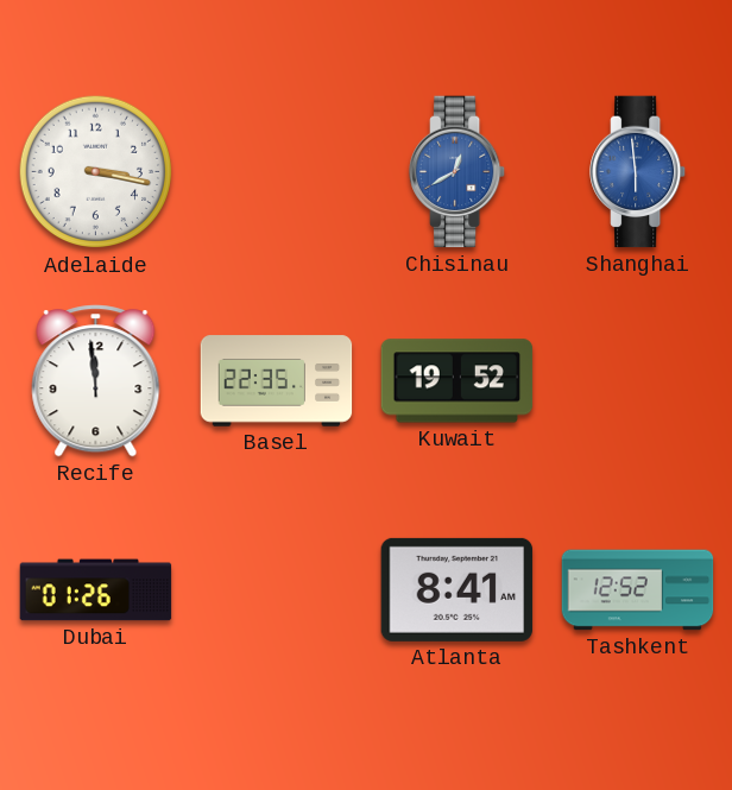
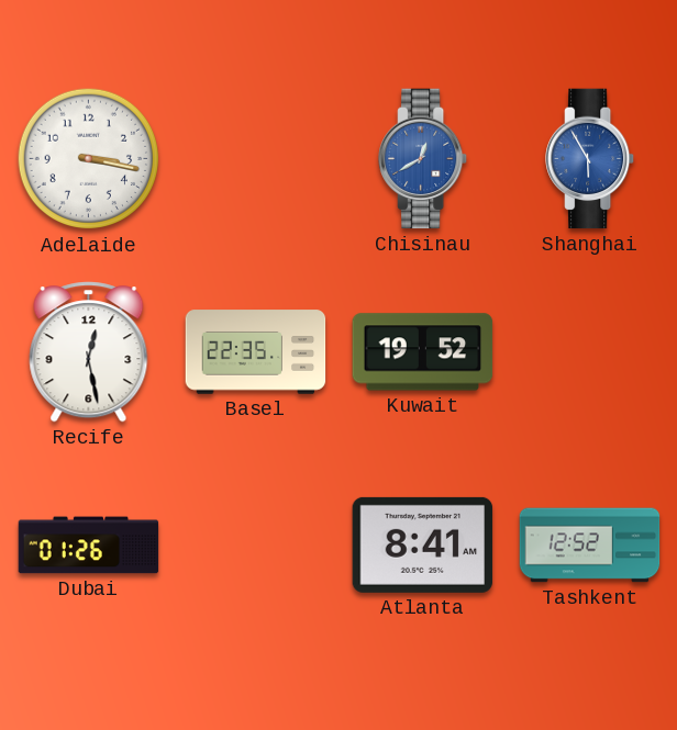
Shanghai: 5:59 -> 5:55
Recife: 11:59 -> 12:28
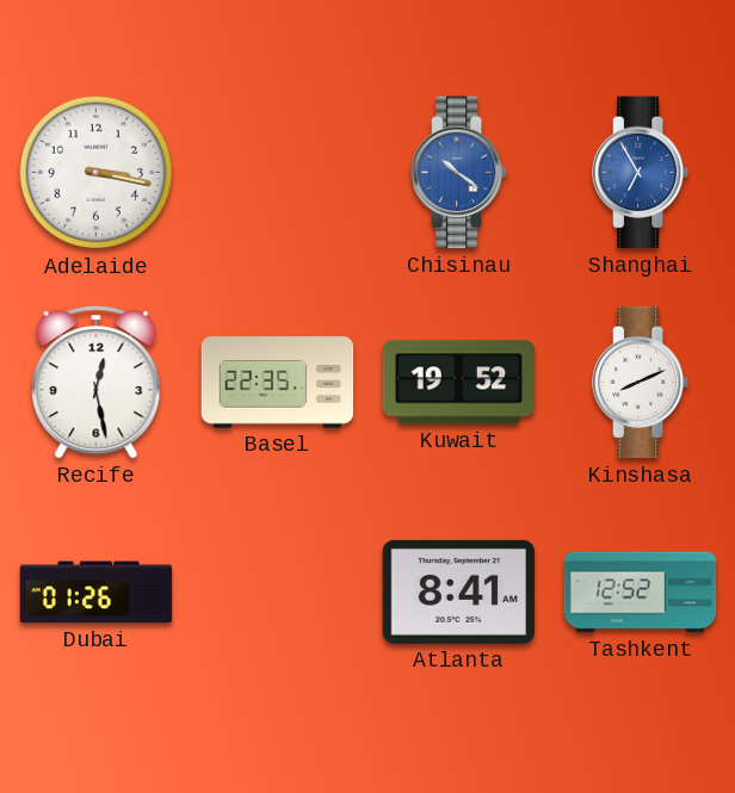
Chisinau: 12:40 -> 10:21
Shanghai: 5:55 -> 6:55
Kinshasa: none -> 8:11
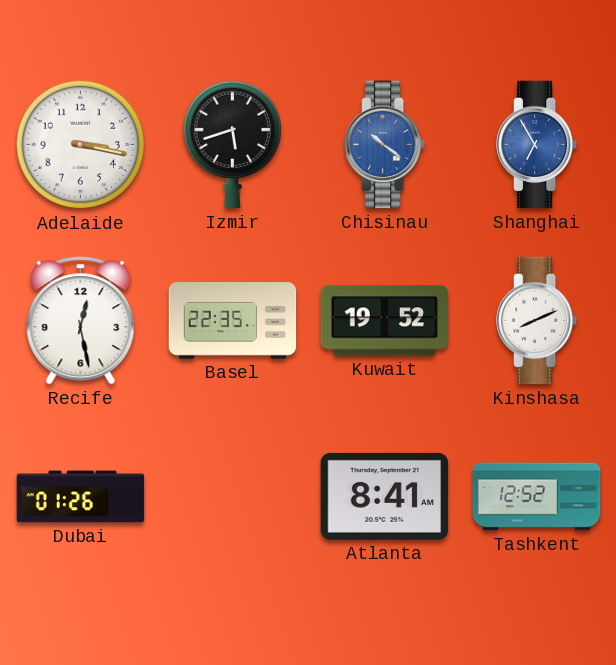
Izmir: none -> 5:42
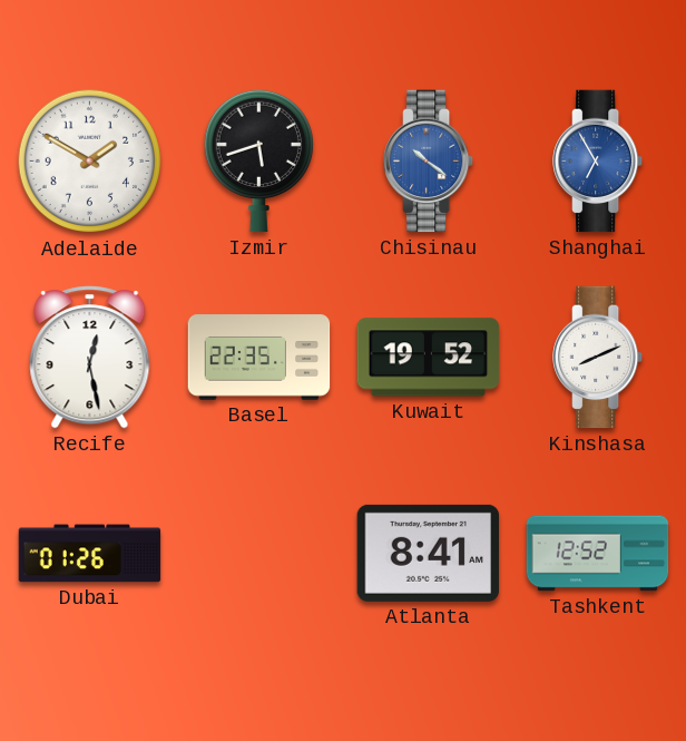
Adelaide: 3:17 -> 1:50
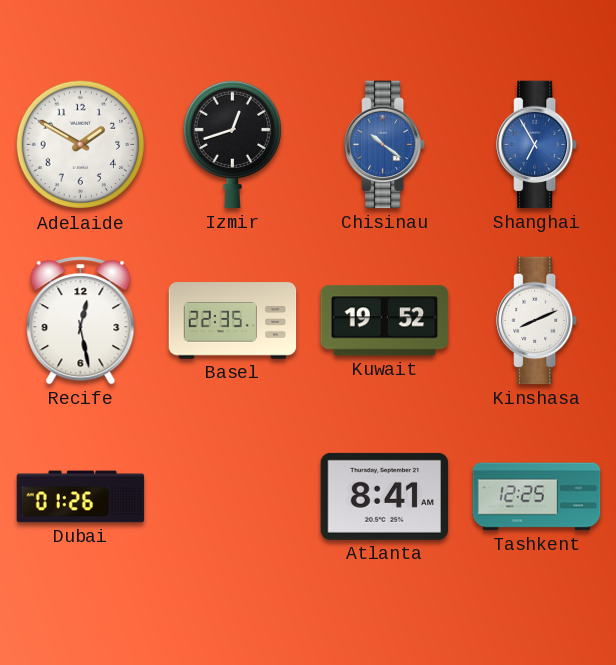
Izmir: 5:42 -> 12:42
Tashkent: 12:52 -> 12:25
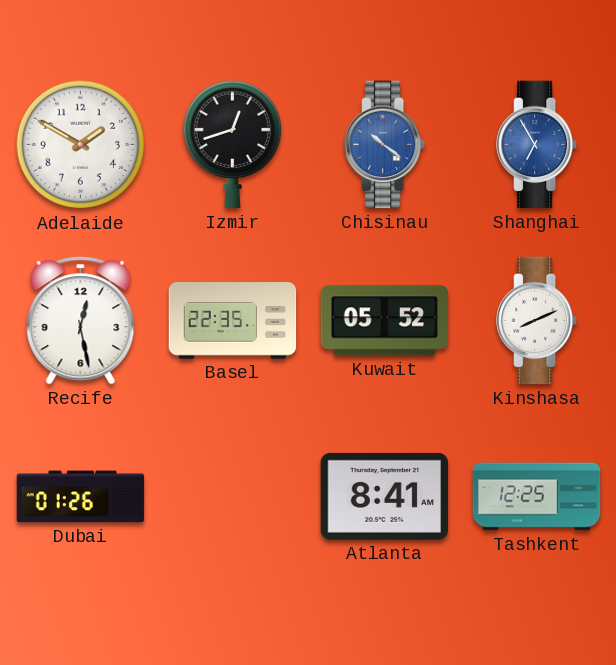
Kuwait: 19:52 -> 05:52
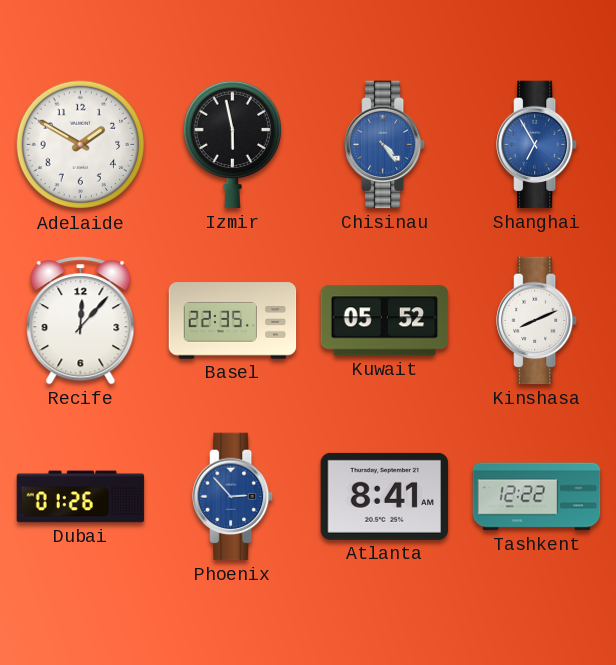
Izmir: 12:42 -> 5:58
Chisinau: 10:21 -> 4:24
Recife: 12:28 -> 12:07
Phoenix: none -> 2:53
Tashkent: 12:25 -> 12:22
